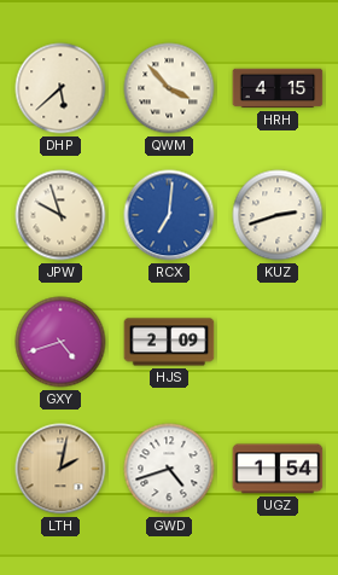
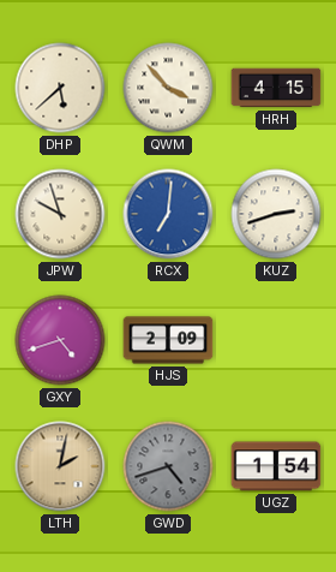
GWD dial: white -> grey
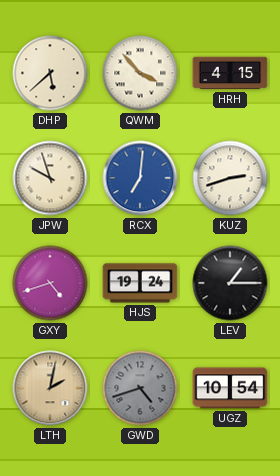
HJS: 2:09 -> 19:24
LEV: none -> 1:15
UGZ: 1:54 -> 10:54
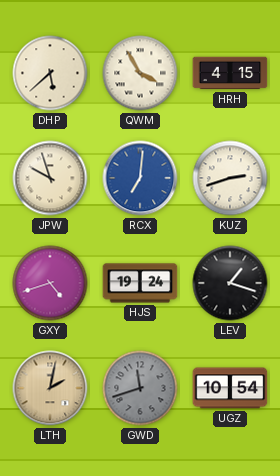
QWM: 3:53 -> 3:55
LEV: 1:15 -> 1:18
GWD: 4:42 -> 11:42
